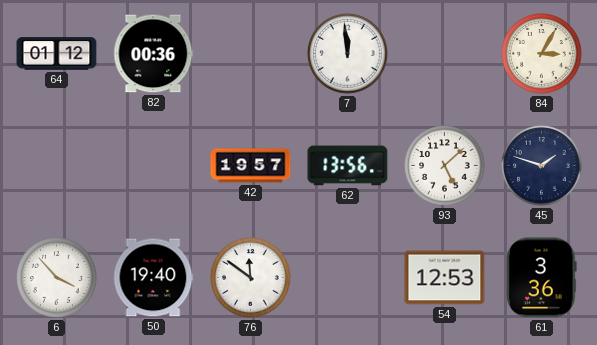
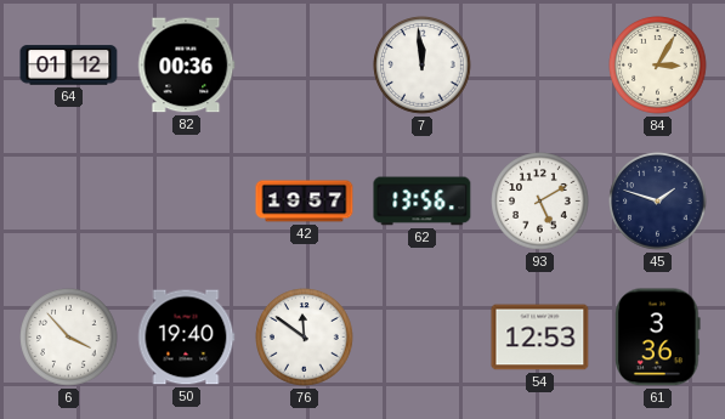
93: 5:08 -> 5:10
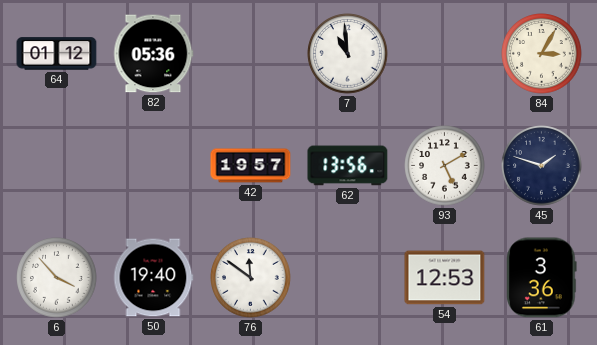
82: 00:36 -> 05:36
7: 11:59 -> 10:59
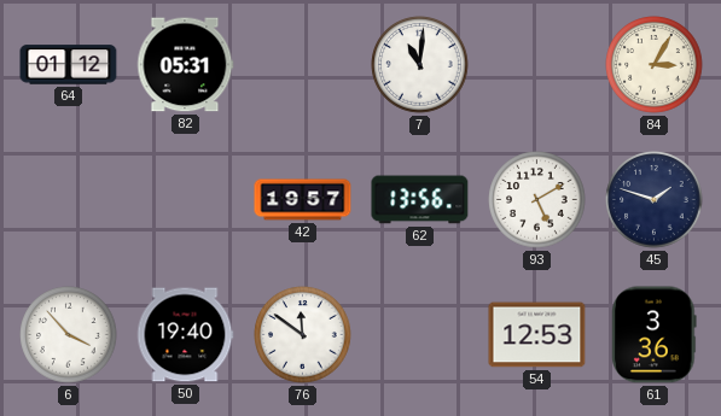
82: 05:36 -> 05:31
7: 10:59 -> 11:01
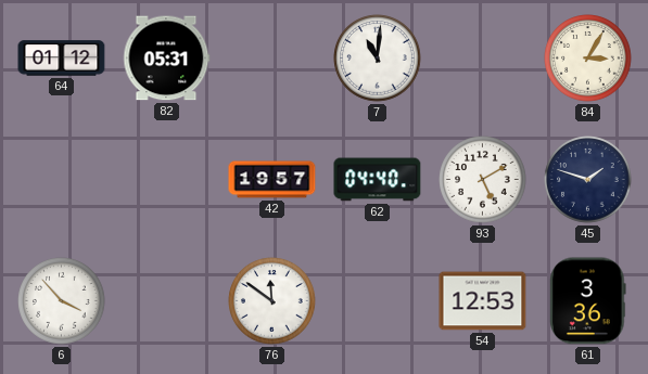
62: 13:56 -> 04:40
50: 19:40 -> none
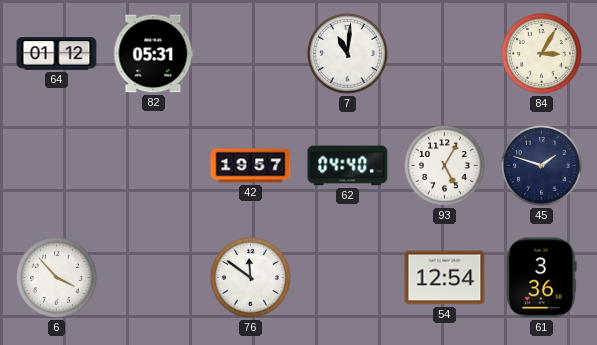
93: 5:10 -> 5:05
54: 12:53 -> 12:54
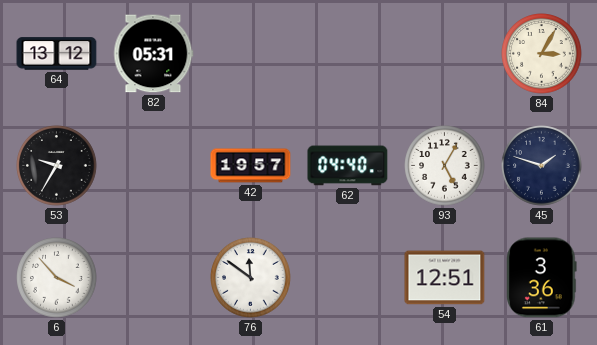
64: 01:12 -> 13:12
7: 11:01 -> none
53: none -> 9:35
54: 12:54 -> 12:51
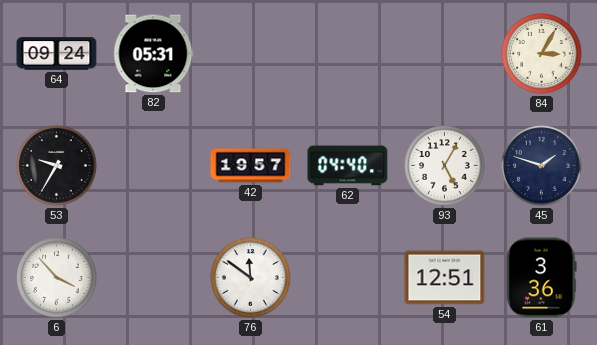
64: 13:12 -> 09:24
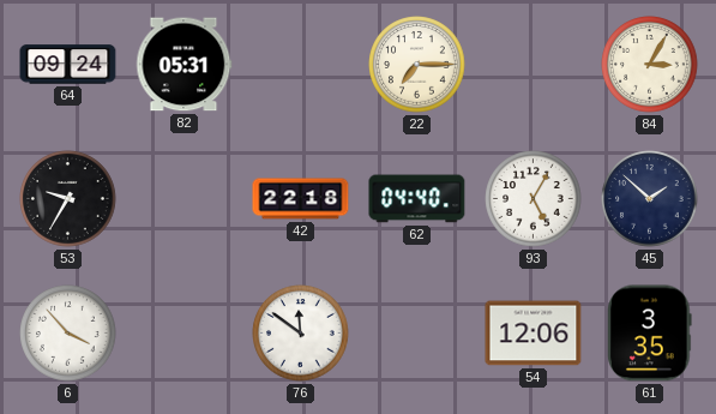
22: none -> 7:15
42: 19:57 -> 22:18
45: 1:48 -> 1:52
54: 12:51 -> 12:06
61: 3:36 -> 3:35
